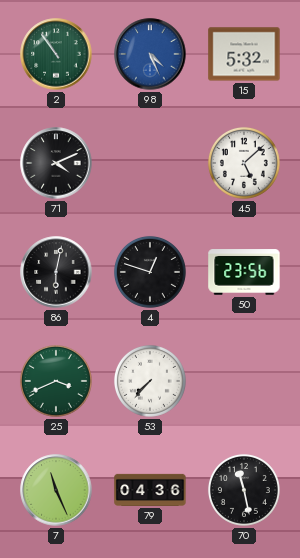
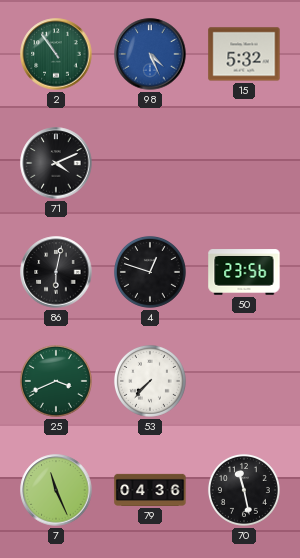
45: 5:08 -> none
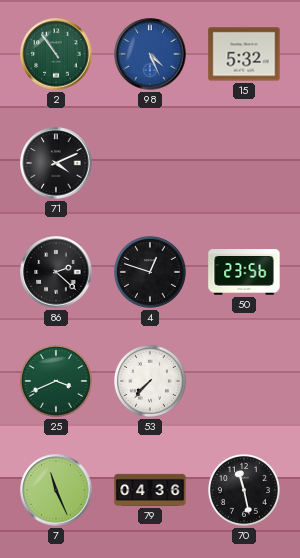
86: 6:02 -> 2:22
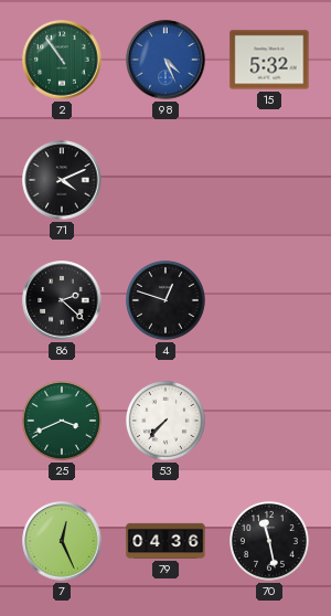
50: 23:56 -> none
7: 11:26 -> 12:26
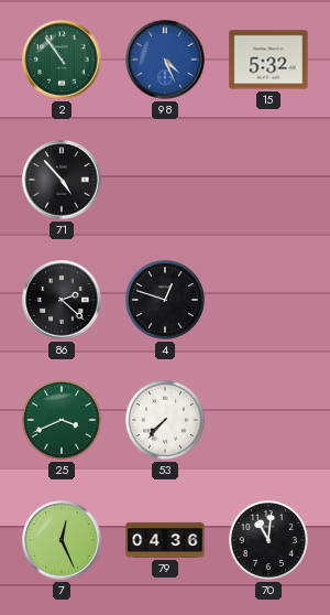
71: 4:11 -> 4:53
70: 11:28 -> 11:01
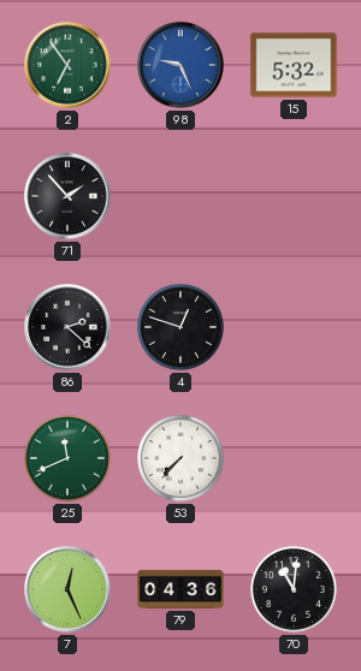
2: 10:54 -> 6:54
98: 4:26 -> 9:26
71: 4:53 -> 1:53
25: 3:41 -> 11:41
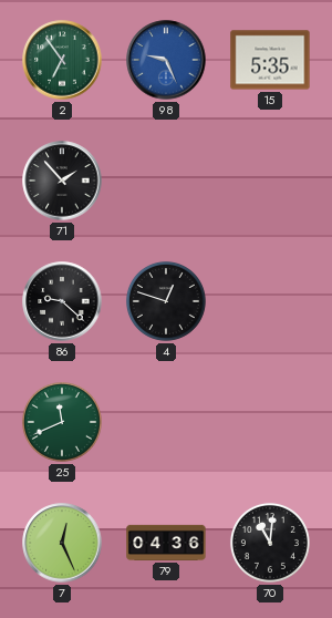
15: 5:32 -> 5:35
86: 2:22 -> 9:22
53: 7:37 -> none
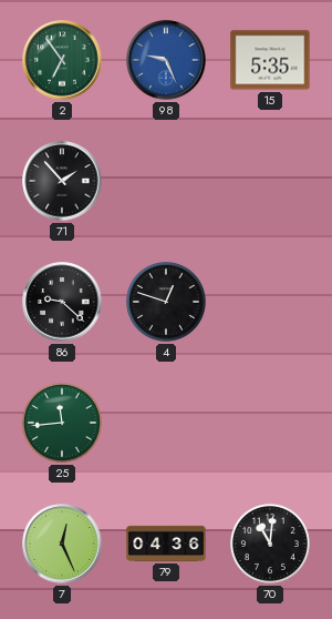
25: 11:41 -> 11:44
